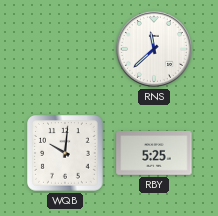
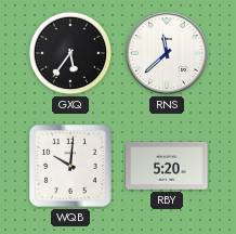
GXQ: none -> 5:36
RBY: 5:25 -> 5:20
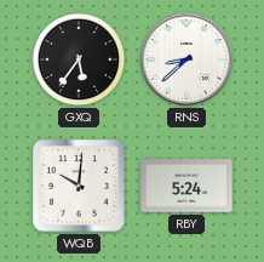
RNS: 11:38 -> 8:38
RBY: 5:20 -> 5:24
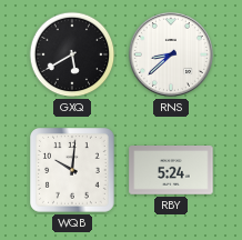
GXQ: 5:36 -> 5:40
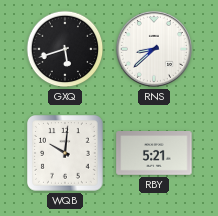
GXQ: 5:40 -> 5:42
RBY: 5:24 -> 5:21
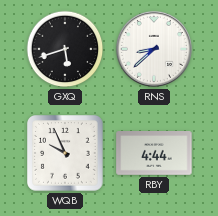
WQB: 10:01 -> 9:56
RBY: 5:21 -> 4:44
